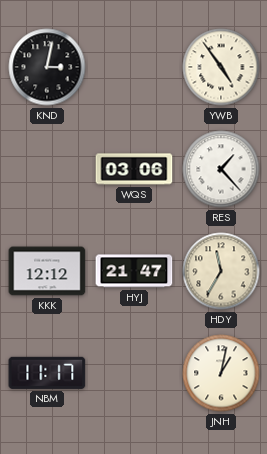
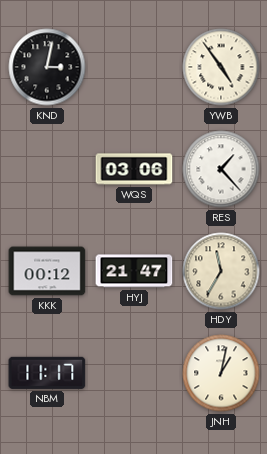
KKK: 12:12 -> 00:12
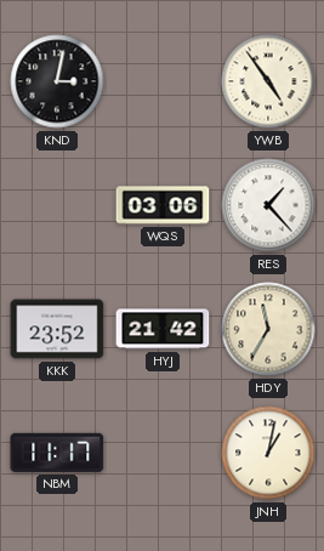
KKK: 00:12 -> 23:52
HYJ: 21:47 -> 21:42
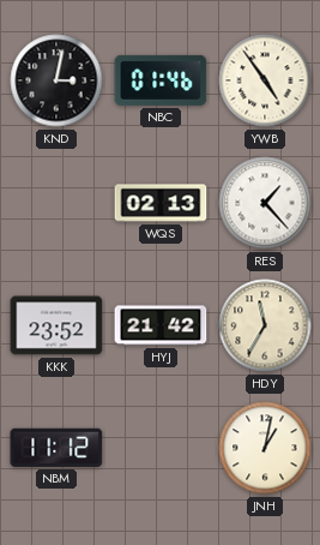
NBC: none -> 01:46
WQS: 03:06 -> 02:13
NBM: 11:17 -> 11:12
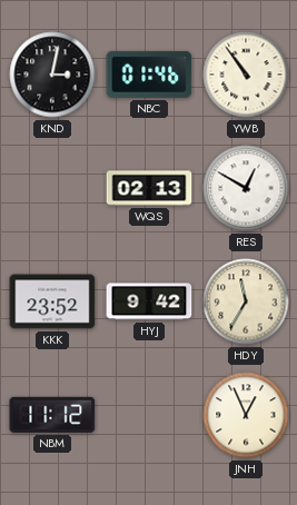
YWB: 4:54 -> 10:54
RES: 1:23 -> 12:50
HYJ: 21:42 -> 9:42
JNH: 1:02 -> 12:56
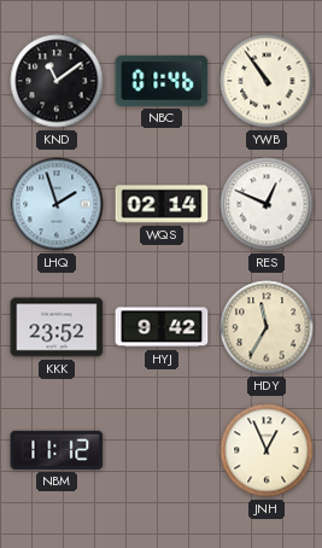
KND: 3:02 -> 11:09
LHQ: none -> 1:57
WQS: 02:13 -> 02:14
RES: 12:50 -> 12:49
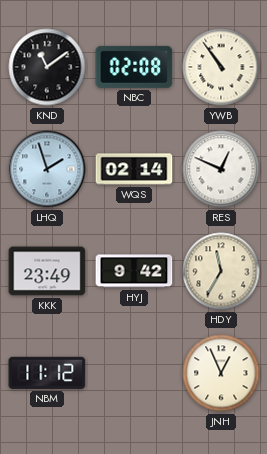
NBC: 01:46 -> 02:08
KKK: 23:52 -> 23:49
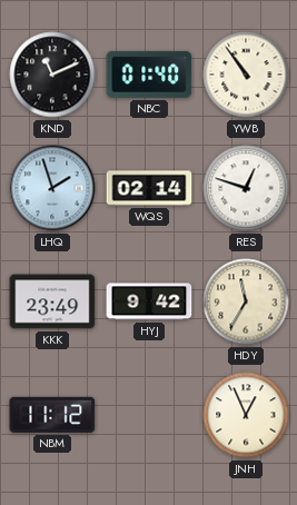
KND: 11:09 -> 11:11
NBC: 02:08 -> 01:40
RES: 12:49 -> 12:48
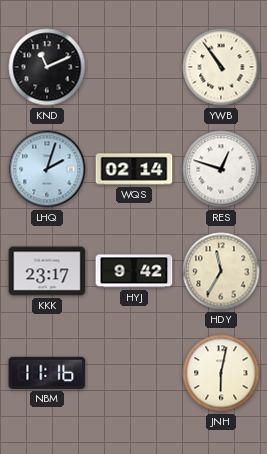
NBC: 01:40 -> none
LHQ: 1:57 -> 2:03
KKK: 23:49 -> 23:17
NBM: 11:12 -> 11:16
JNH: 12:56 -> 6:02
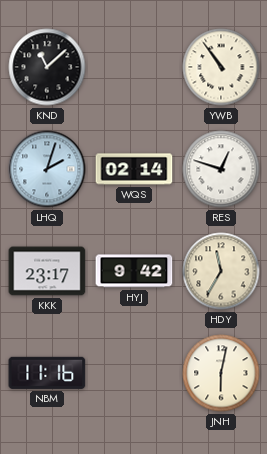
KND: 11:11 -> 11:08
